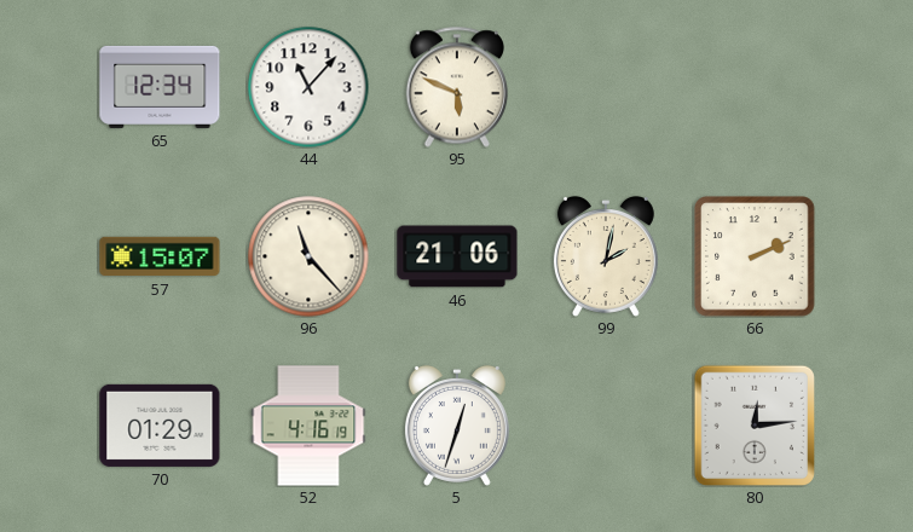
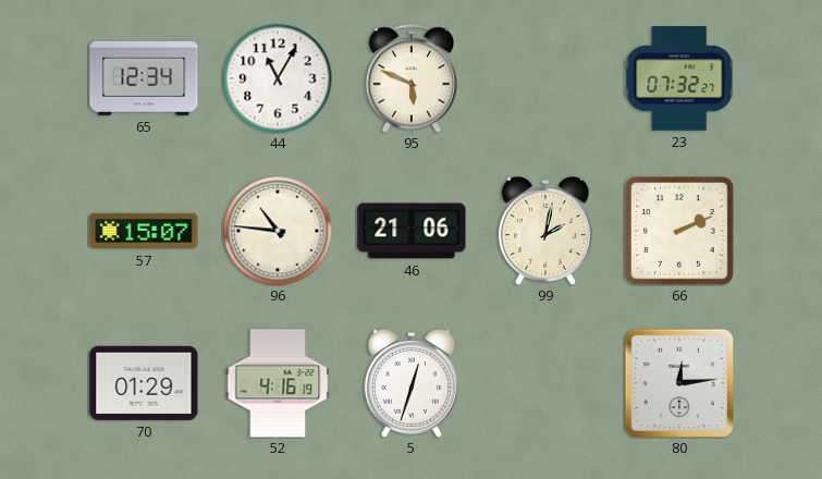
44: 11:07 -> 11:05
23: none -> 07:32
96: 11:23 -> 10:46
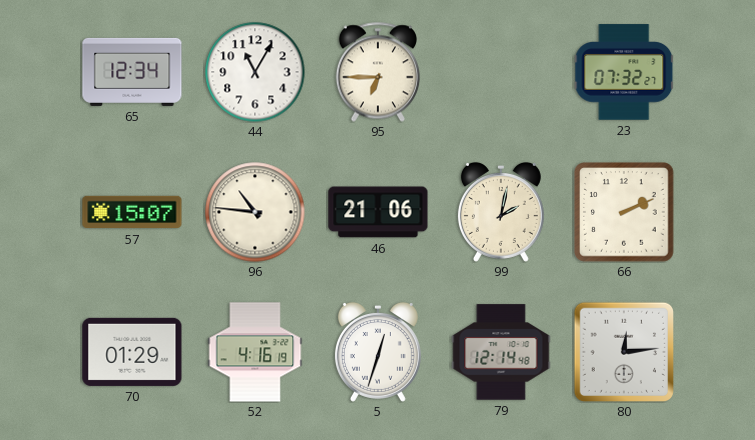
95: 5:49 -> 6:45
79: none -> 12:14
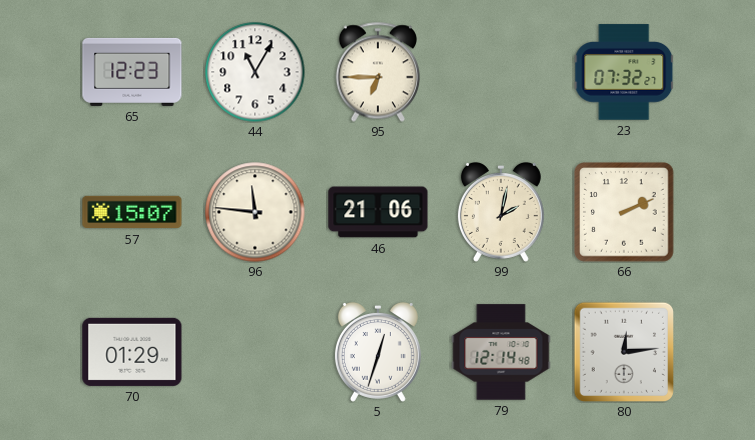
65: 12:34 -> 12:23
96: 10:46 -> 11:46
52: 4:16 -> none
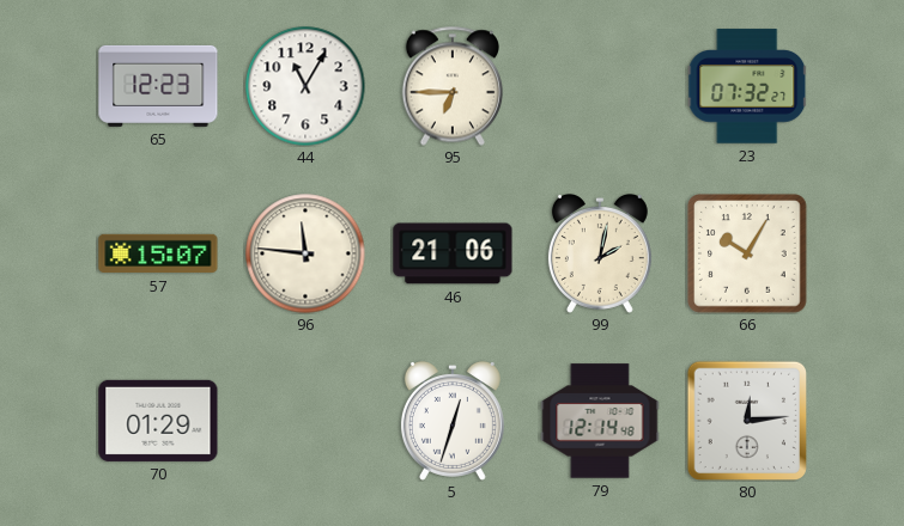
66: 2:11 -> 10:05
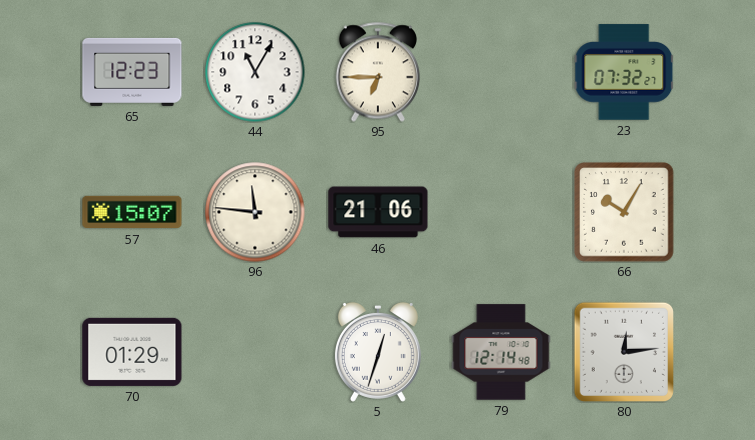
99: 2:02 -> none
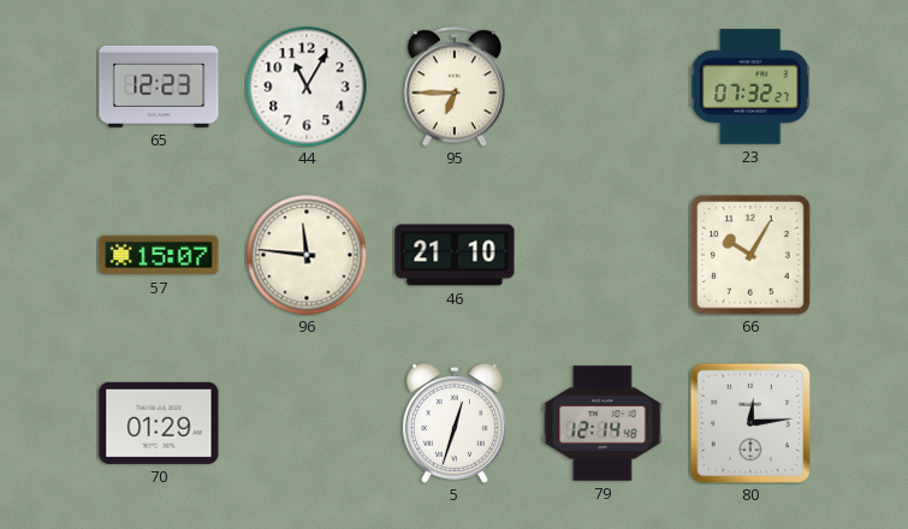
46: 21:06 -> 21:10
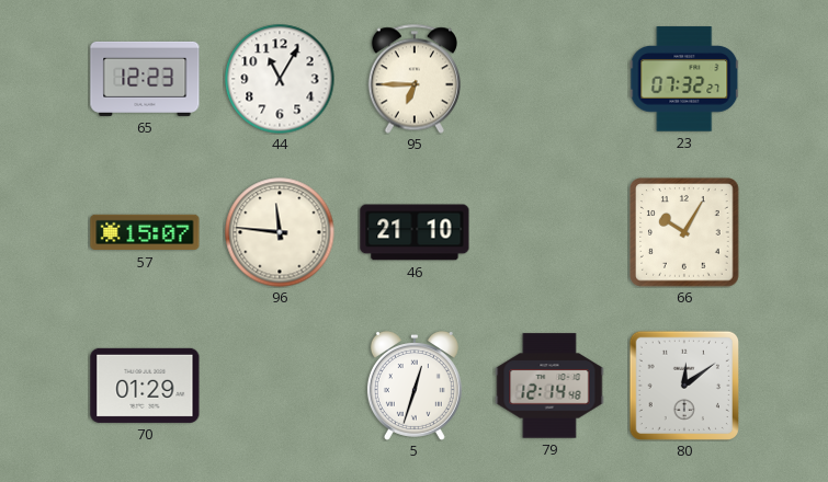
80: 12:14 -> 12:09
